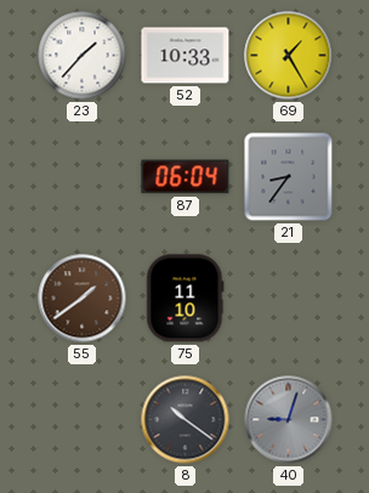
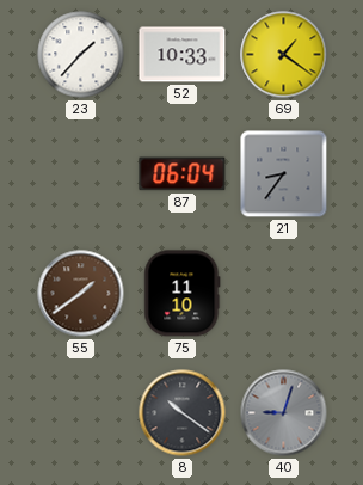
69: 1:25 -> 1:21
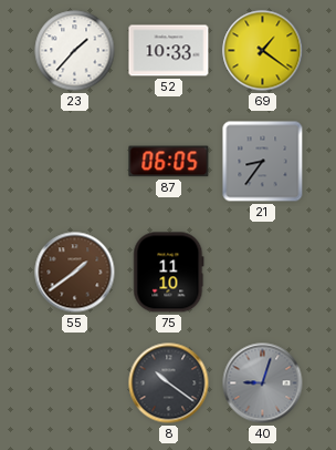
87: 06:04 -> 06:05
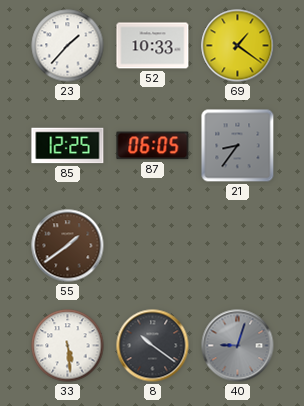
85: none -> 12:25
75: 11:10 -> none
33: none -> 5:29
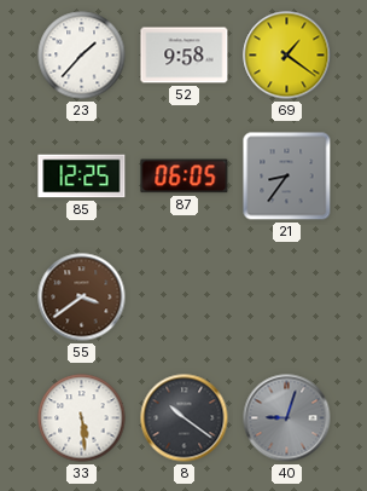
52: 10:33 -> 9:58
55: 1:39 -> 3:39
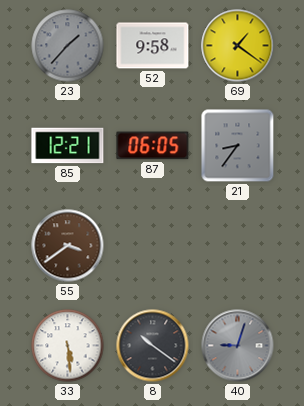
23 dial: white -> grey
85: 12:25 -> 12:21
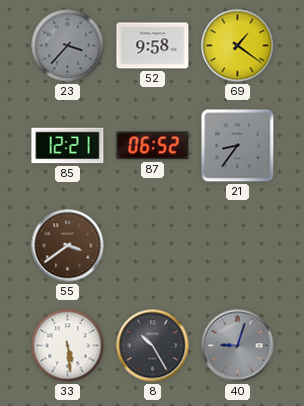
23: 1:37 -> 3:37
87: 06:05 -> 06:52
8: 10:21 -> 10:25
